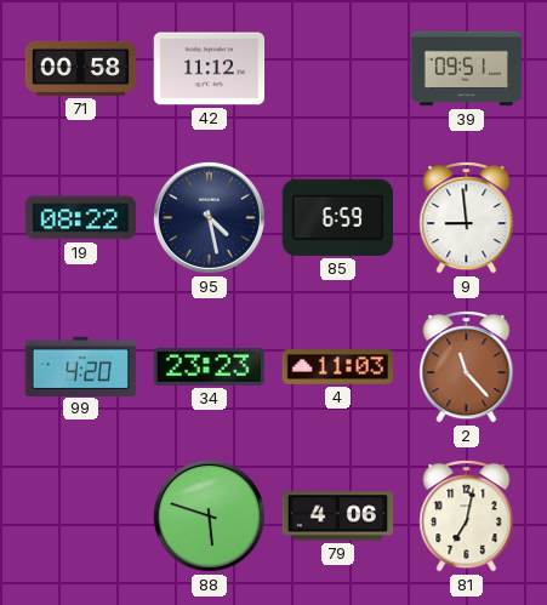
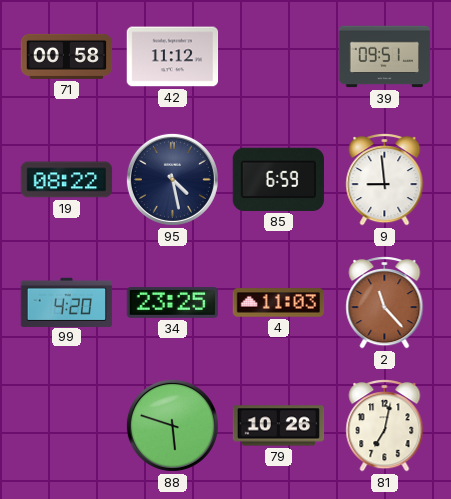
34: 23:23 -> 23:25
79: 4:06 -> 10:26
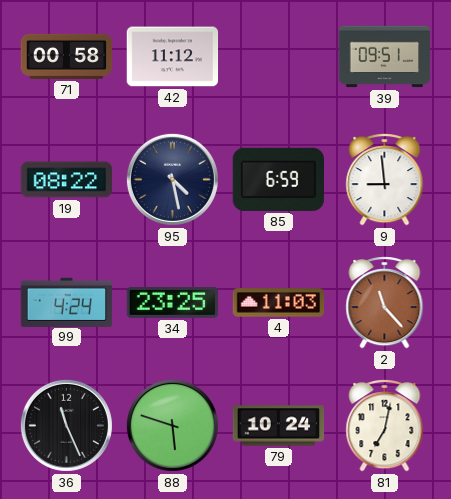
99: 4:20 -> 4:24
36: none -> 11:26
79: 10:26 -> 10:24
